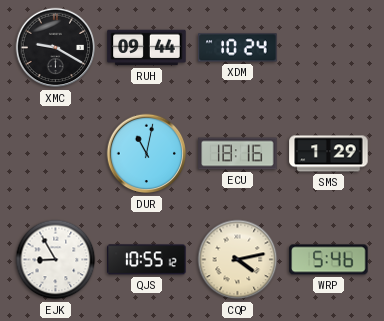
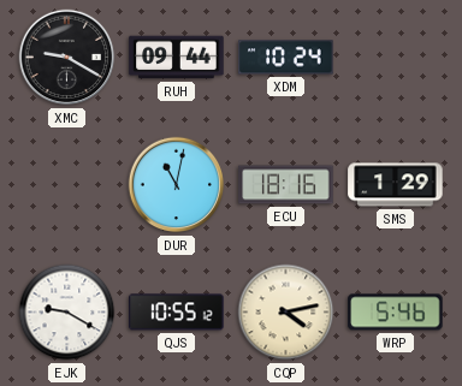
EJK: 8:55 -> 9:20
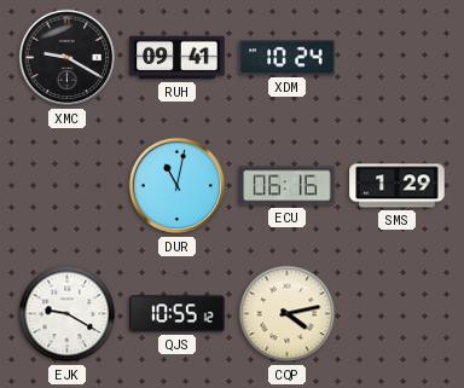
RUH: 09:44 -> 09:41
ECU: 18:16 -> 06:16
WRP: 5:46 -> none
